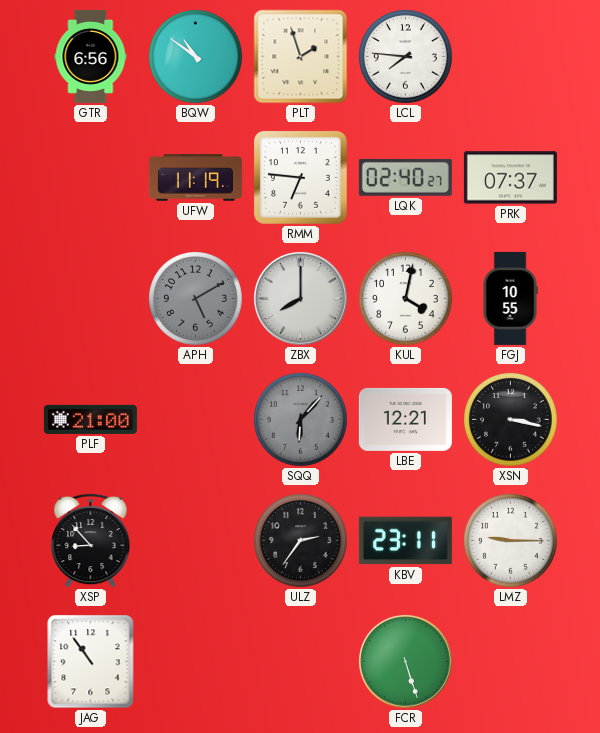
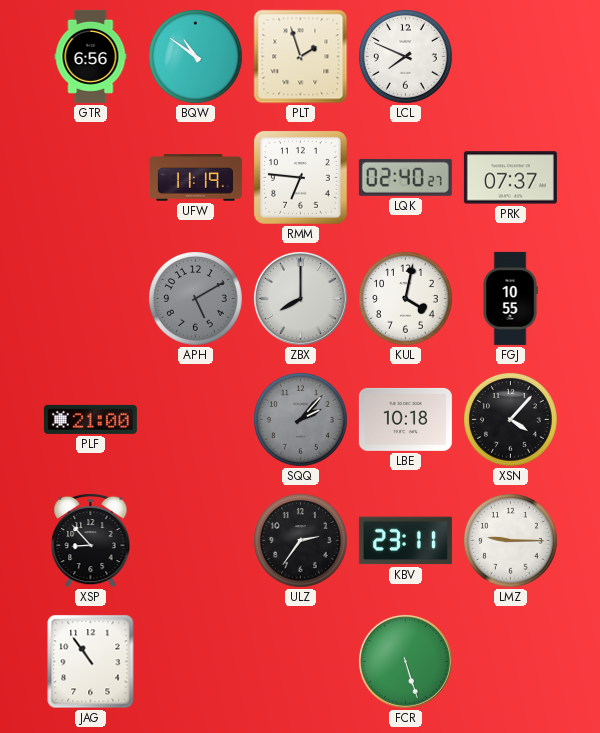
LCL: 7:46 -> 7:49
SQQ: 6:07 -> 2:07
LBE: 12:21 -> 10:18
XSN: 3:17 -> 4:07
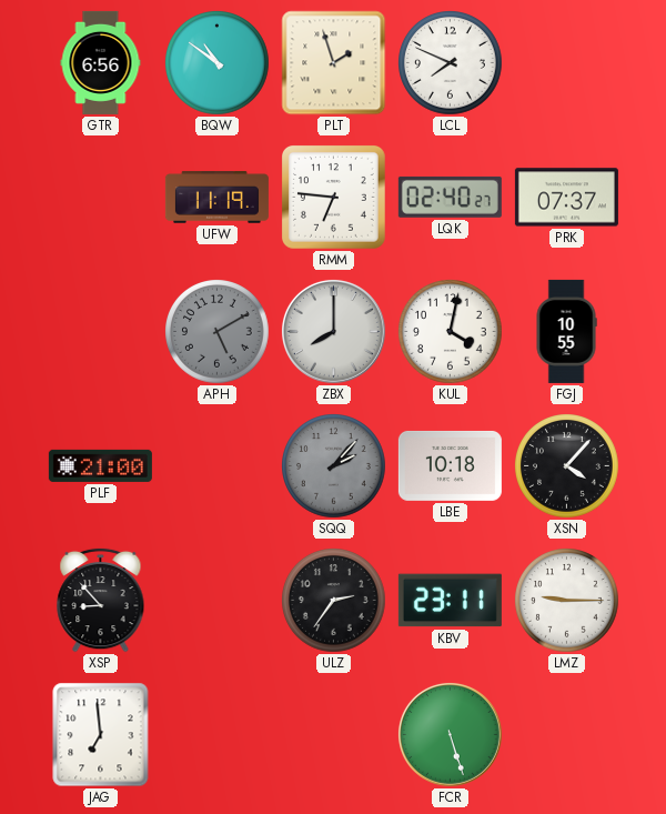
JAG: 10:54 -> 6:59
